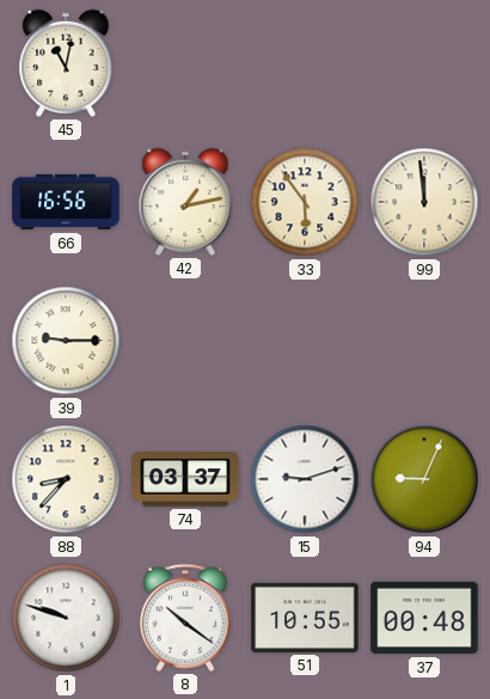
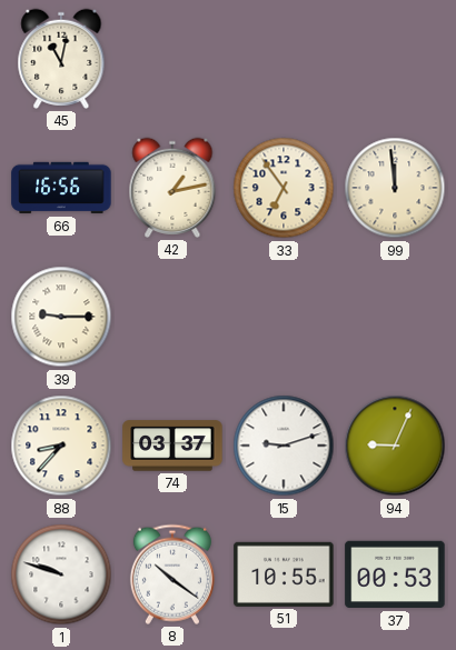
33: 5:54 -> 6:54
37: 00:48 -> 00:53
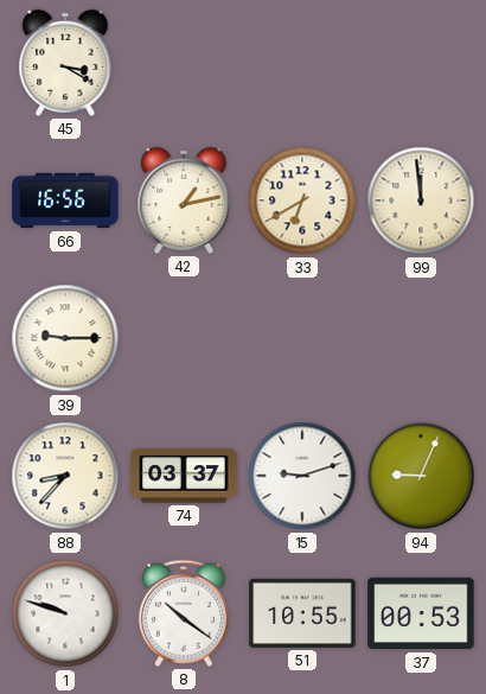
45: 11:02 -> 3:20
33: 6:54 -> 6:40
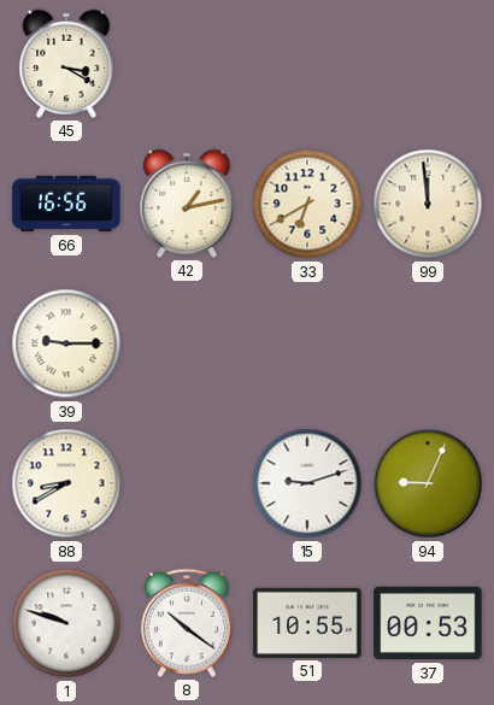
88: 8:37 -> 8:40
74: 03:37 -> none
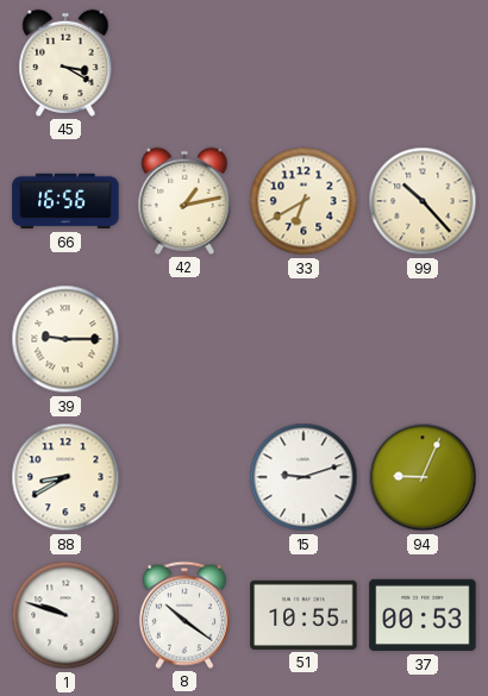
99: 11:59 -> 10:23
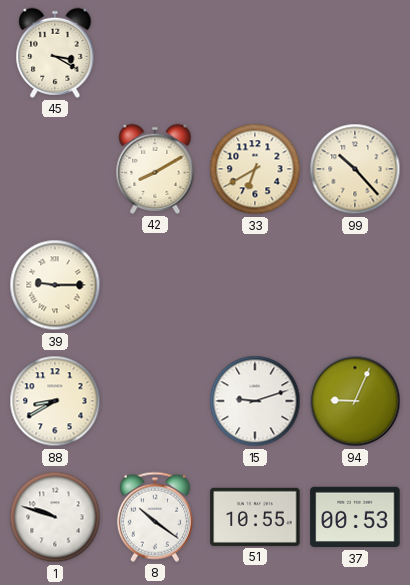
66: 16:56 -> none
42: 1:13 -> 8:10
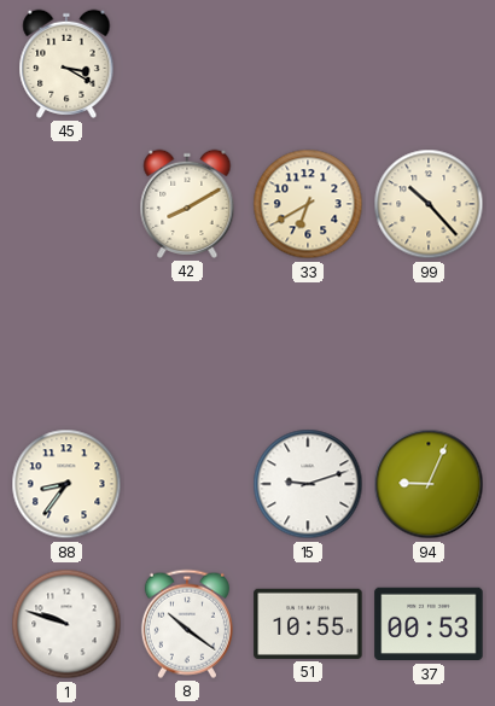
39: 9:15 -> none
88: 8:40 -> 8:36
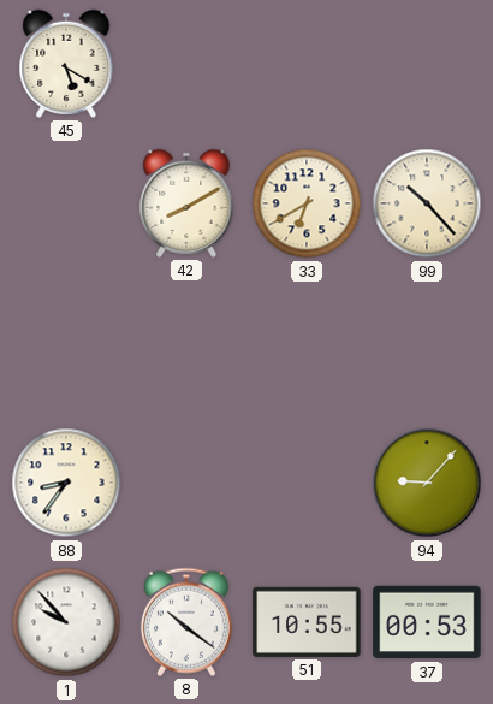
45: 3:20 -> 5:20
15: 9:12 -> none
94: 9:04 -> 9:07
1: 9:48 -> 9:53
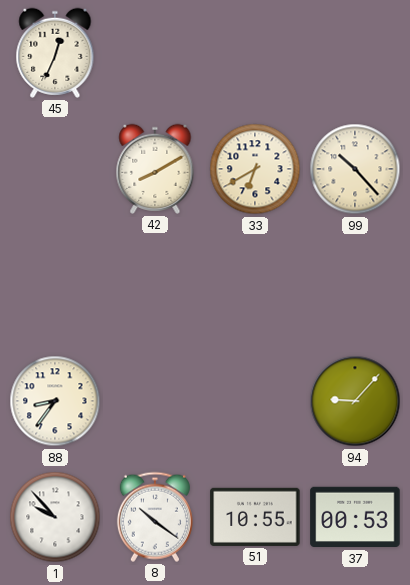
45: 5:20 -> 12:34
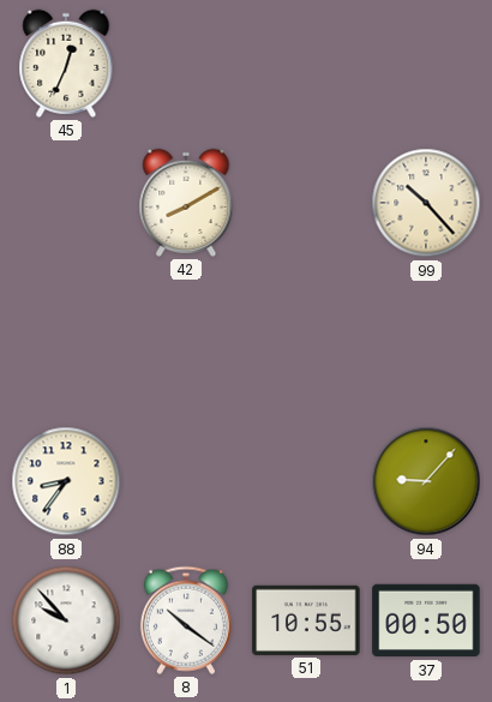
33: 6:40 -> none
37: 00:53 -> 00:50
